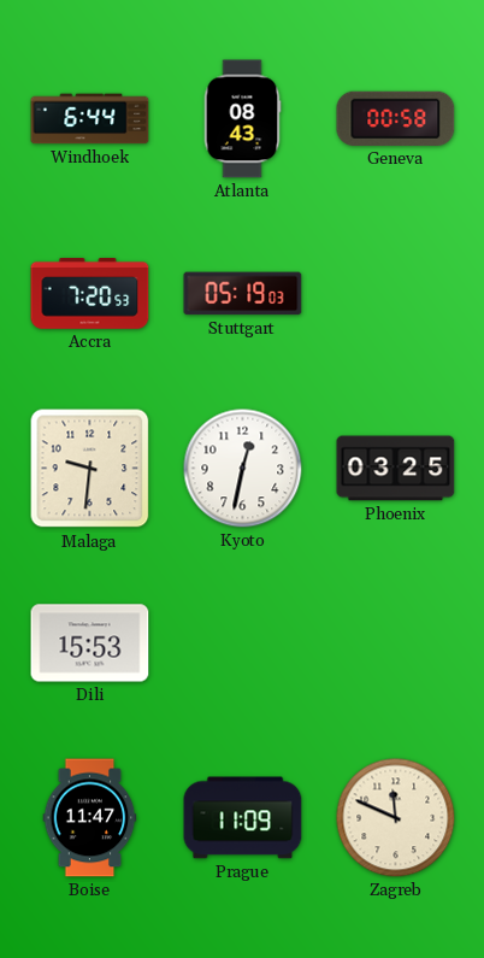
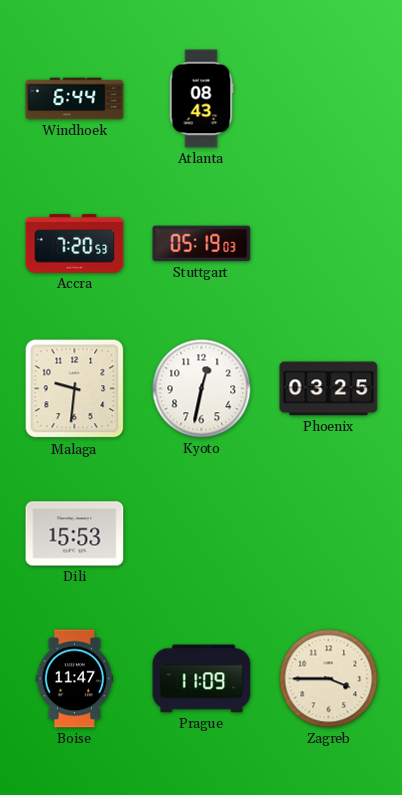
Geneva: 00:58 -> none
Zagreb: 11:49 -> 3:45
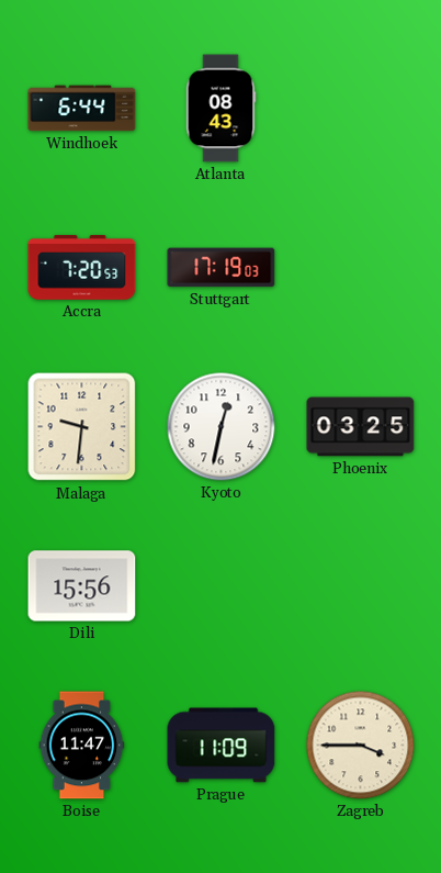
Stuttgart: 05:19 -> 17:19
Dili: 15:53 -> 15:56
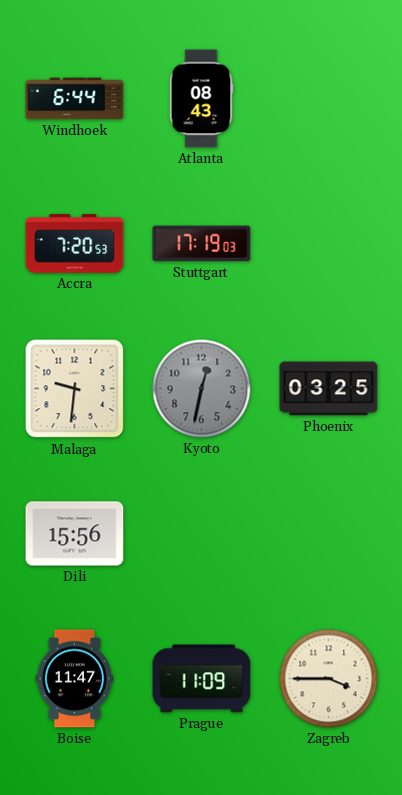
Kyoto dial: white -> grey
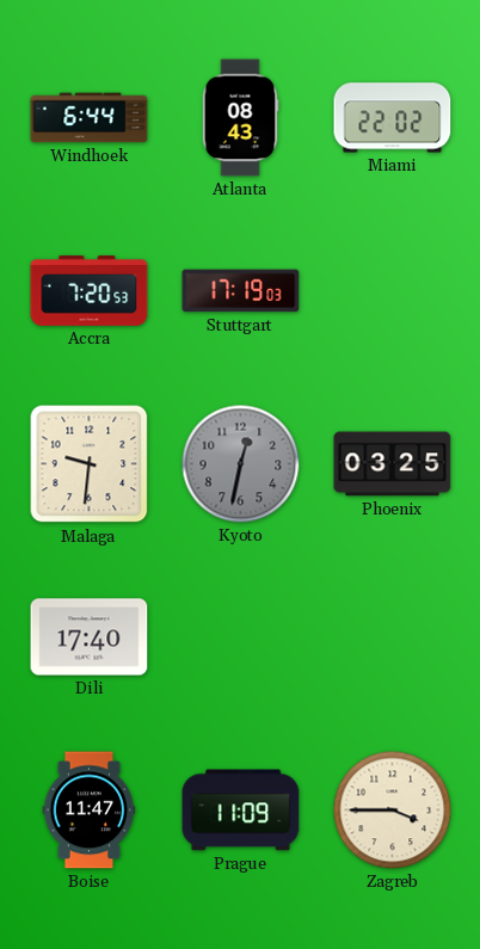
Miami: none -> 22:02
Dili: 15:56 -> 17:40
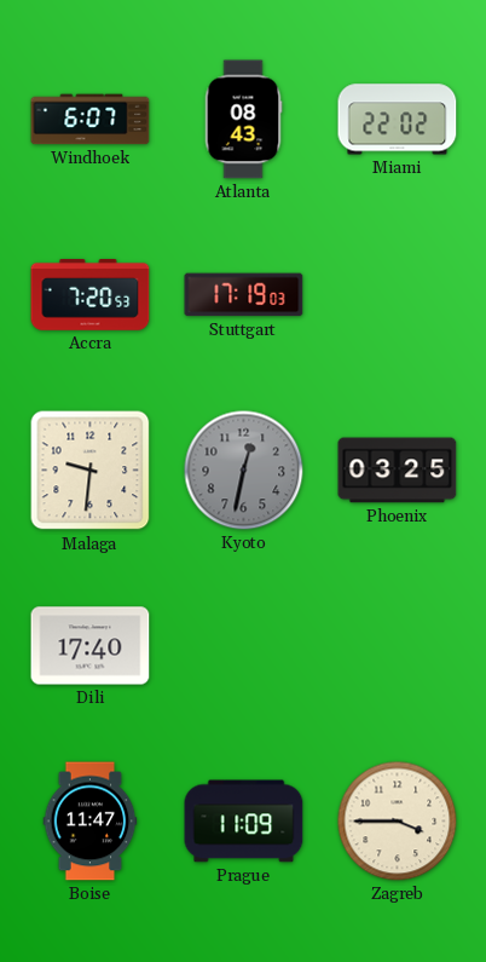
Windhoek: 6:44 -> 6:07
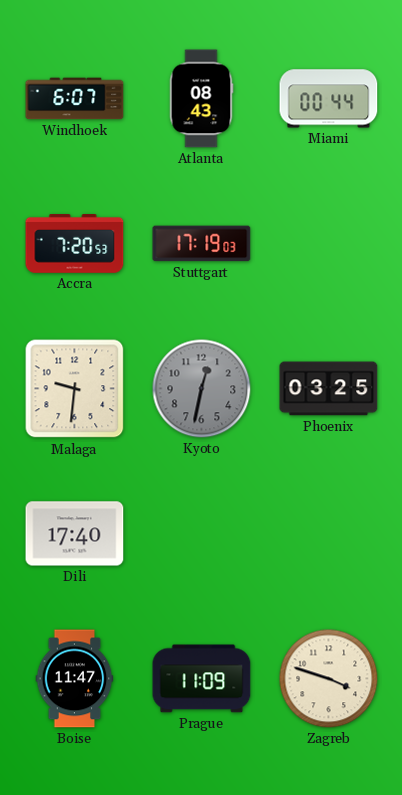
Miami: 22:02 -> 00:44
Zagreb: 3:45 -> 3:48
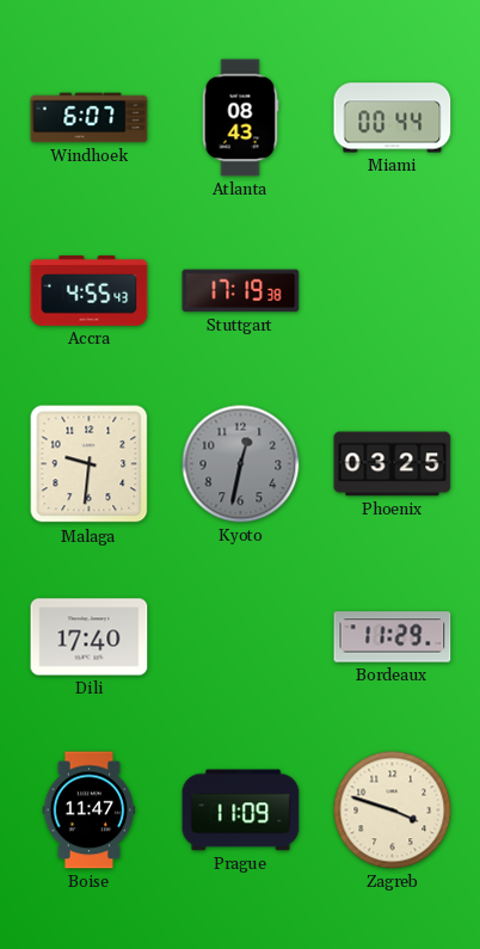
Accra: 7:20 -> 4:55
Stuttgart: 17:19:03 -> 17:19:38
Bordeaux: none -> 11:29
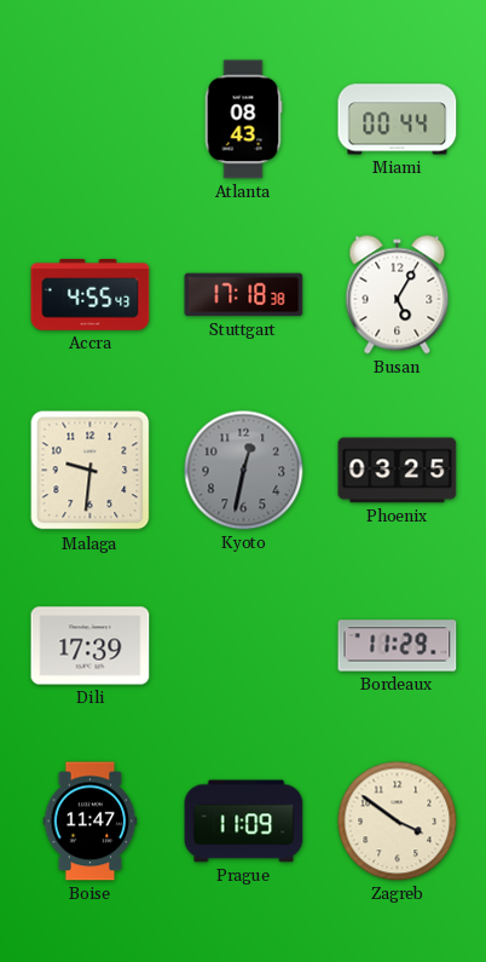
Windhoek: 6:07 -> none
Stuttgart: 17:19 -> 17:18
Busan: none -> 5:05
Dili: 17:40 -> 17:39
Zagreb: 3:48 -> 3:51
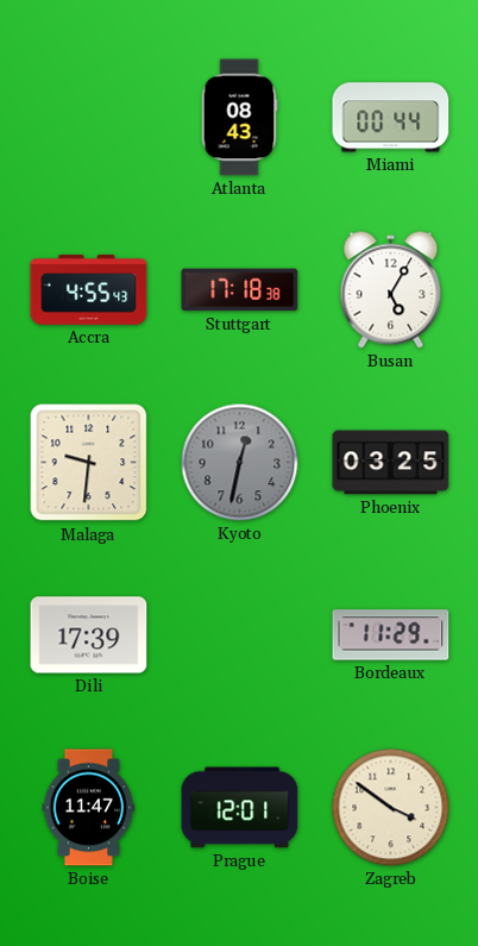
Prague: 11:09 -> 12:01
